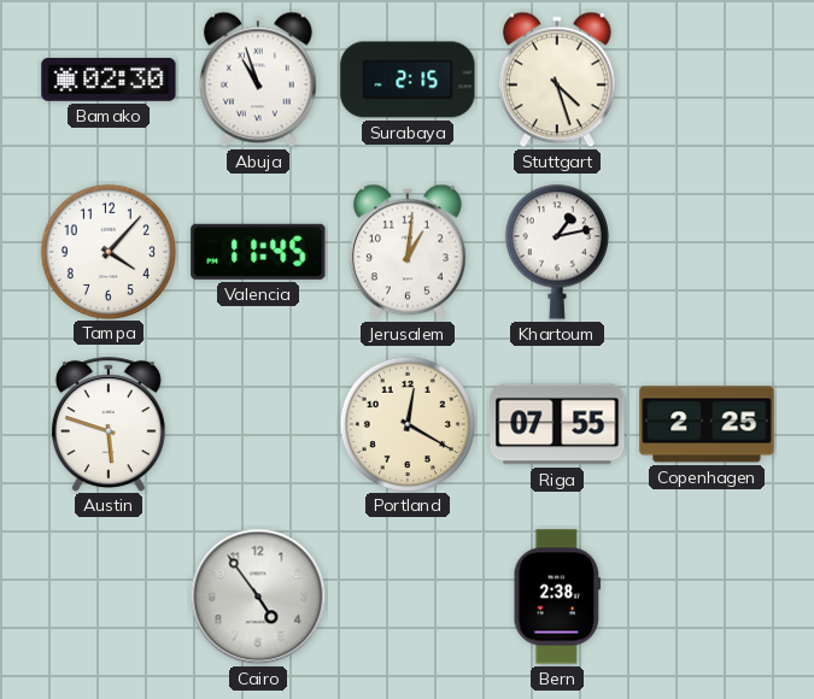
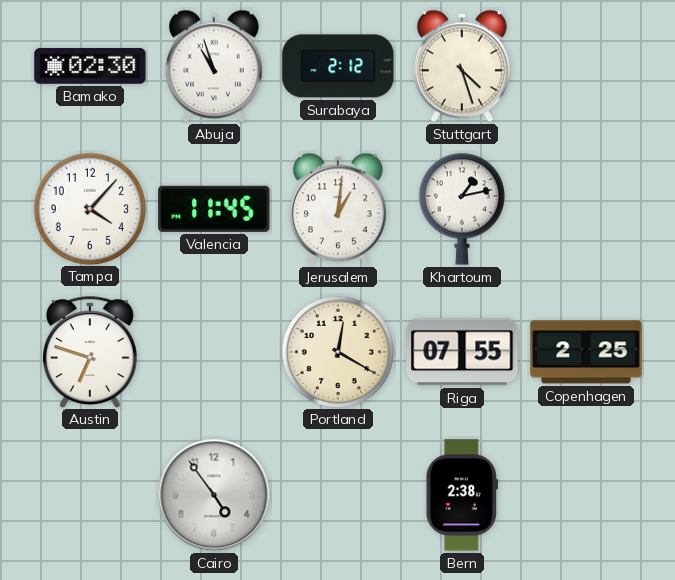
Surabaya: 2:15 -> 2:12
Austin: 5:48 -> 6:48
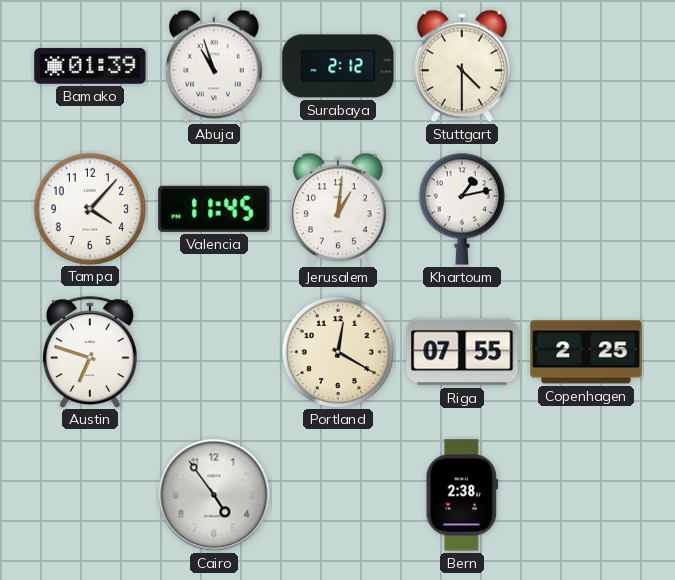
Bamako: 02:30 -> 01:39
Stuttgart: 4:27 -> 4:30
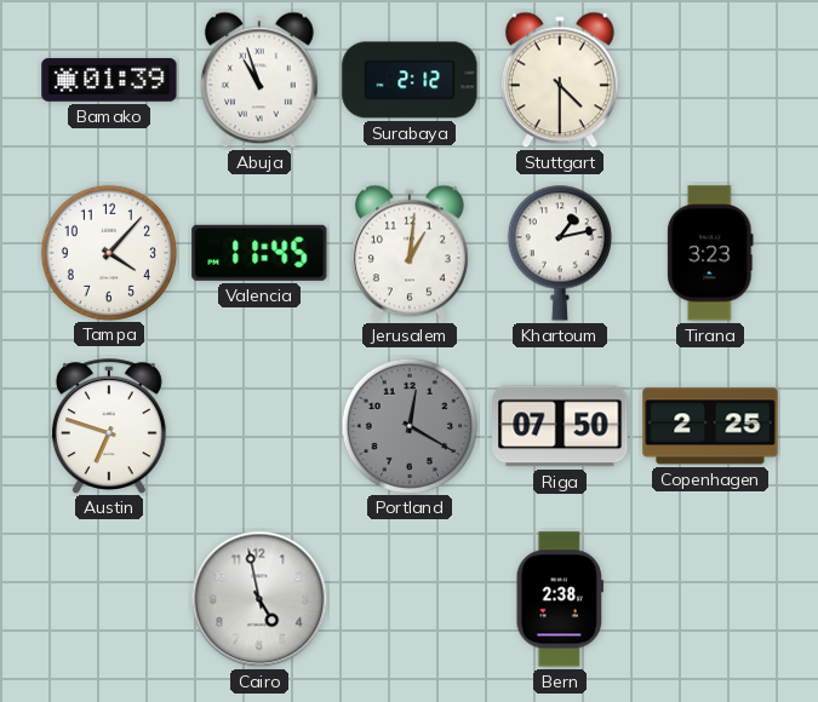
Tirana: none -> 3:23
Portland dial: cream -> grey
Riga: 07:55 -> 07:50
Cairo: 4:54 -> 4:58
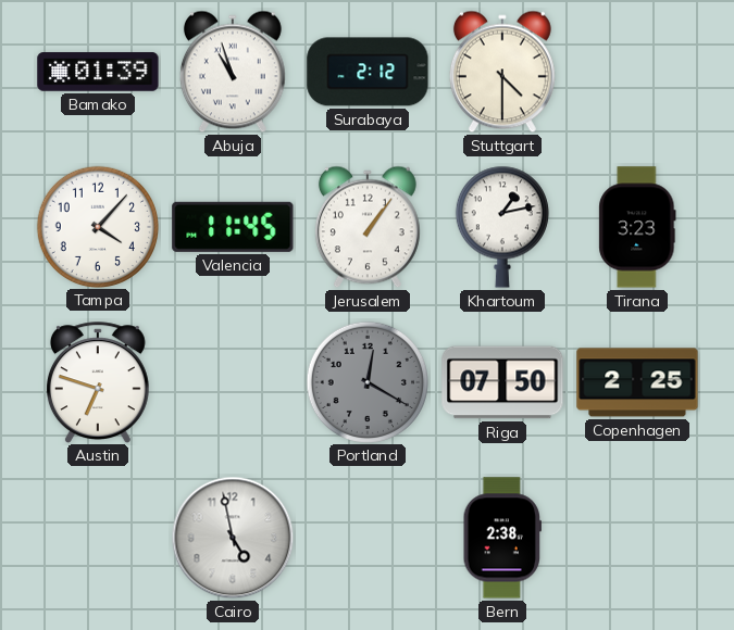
Jerusalem: 1:01 -> 1:06
